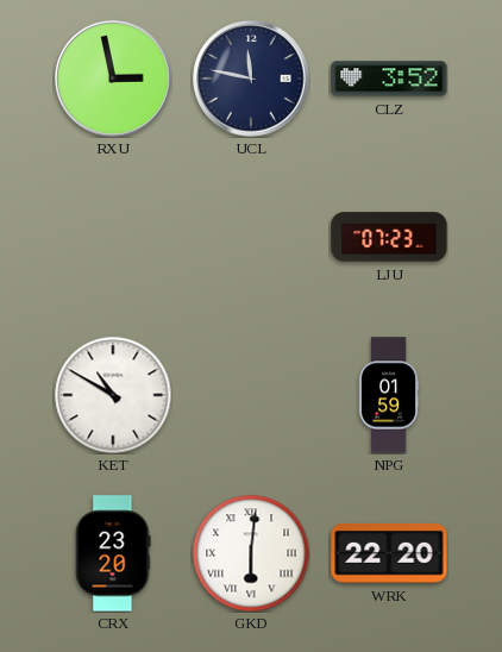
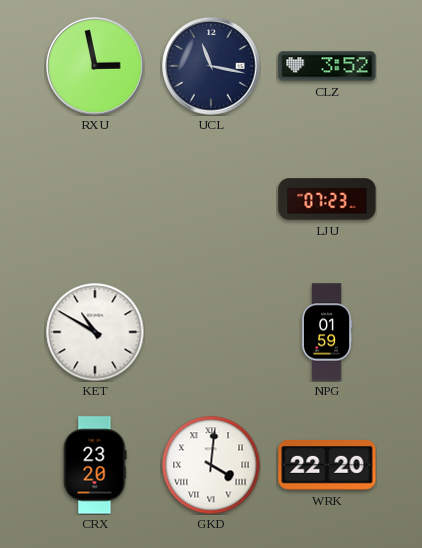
UCL: 11:47 -> 11:17
GKD: 6:01 -> 4:01
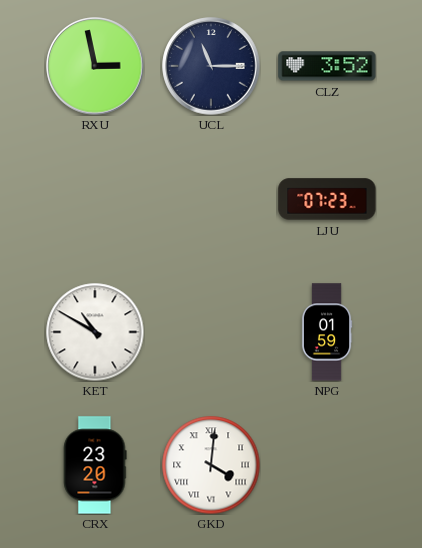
UCL: 11:17 -> 11:15
WRK: 22:20 -> none
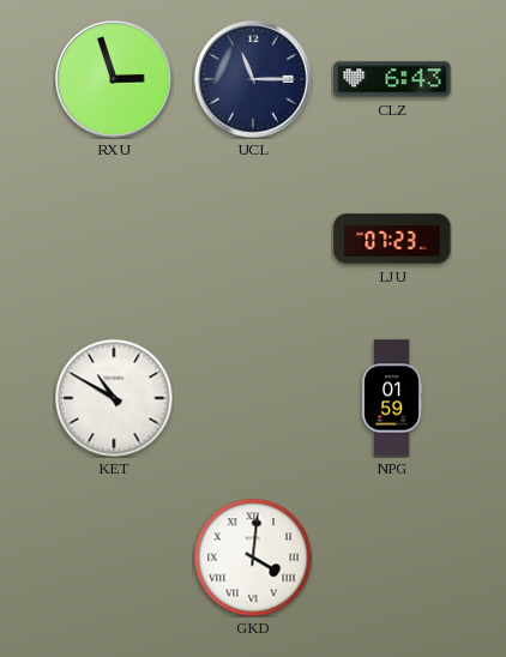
RXU: 2:58 -> 2:57
CLZ: 3:52 -> 6:43
CRX: 23:20 -> none
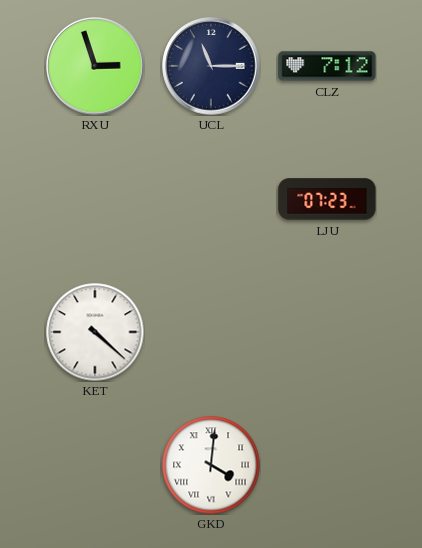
CLZ: 6:43 -> 7:12
KET: 10:50 -> 4:22
NPG: 01:59 -> none
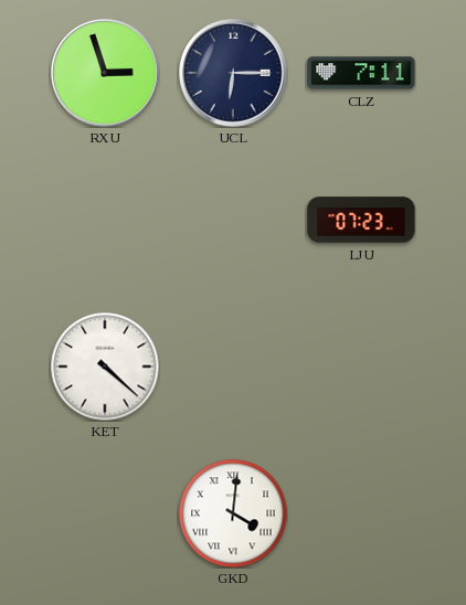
UCL: 11:15 -> 6:15
CLZ: 7:12 -> 7:11
